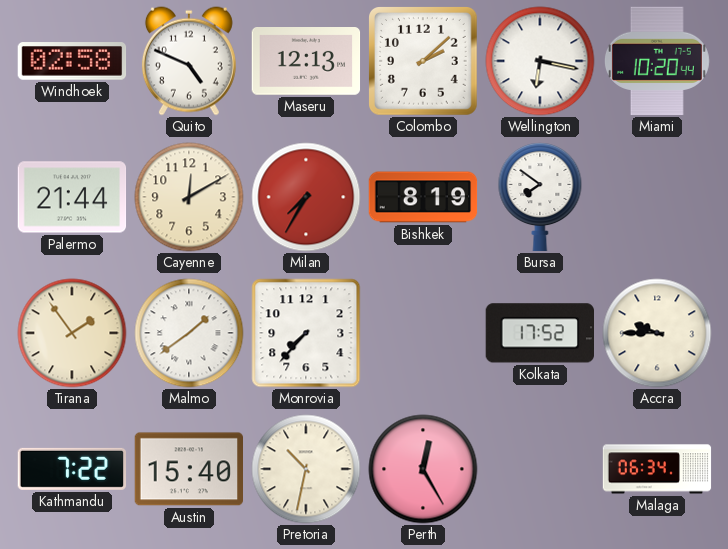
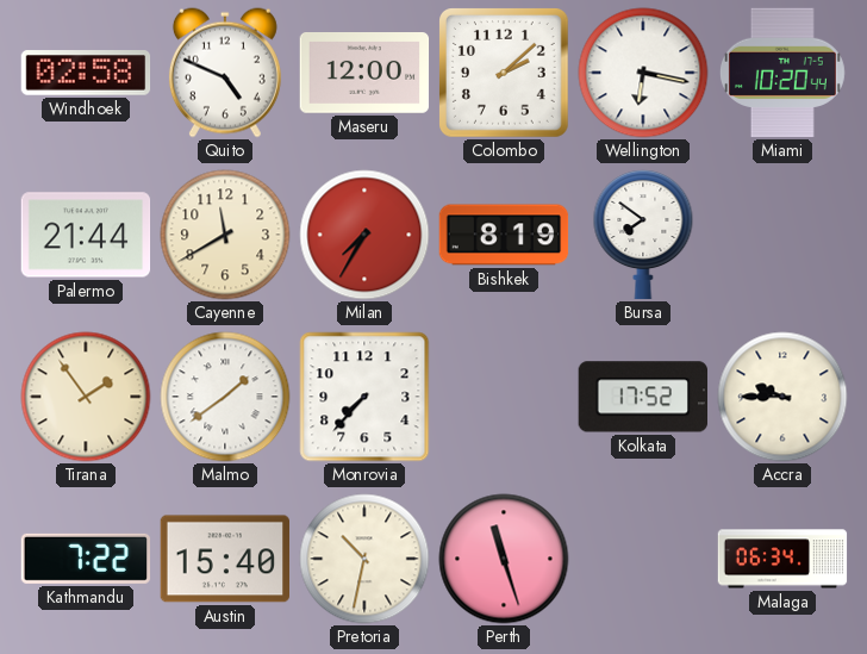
Maseru: 12:13 -> 12:00
Cayenne: 12:10 -> 11:40
Perth: 12:25 -> 11:27
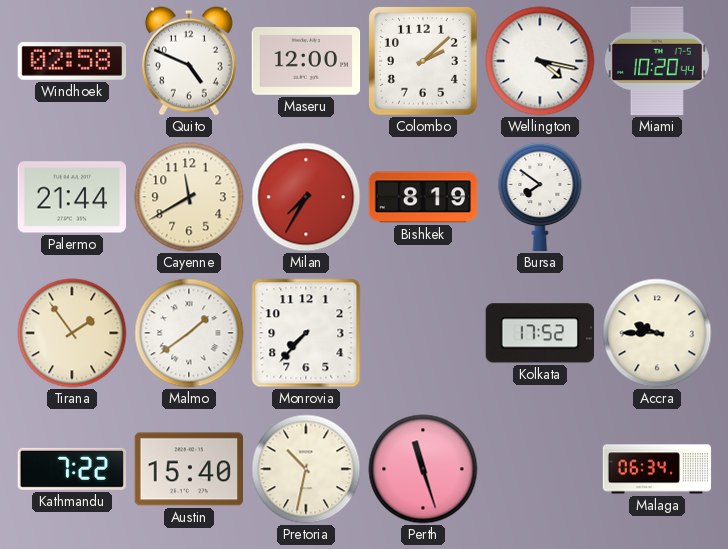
Wellington: 6:17 -> 4:17
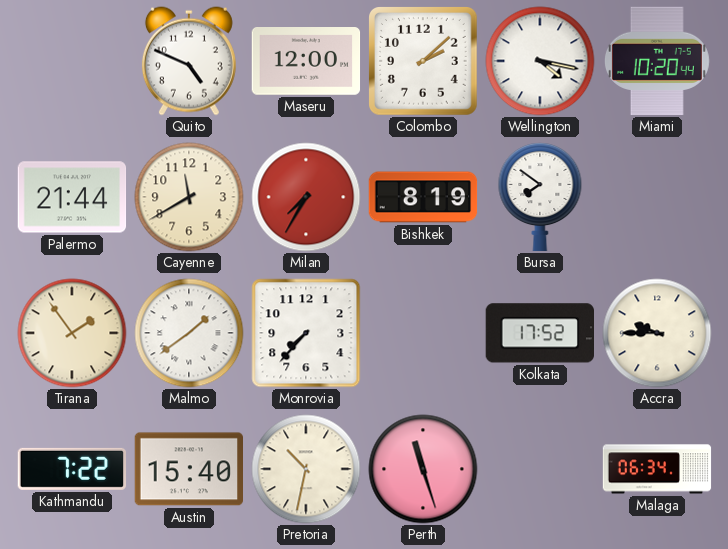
Windhoek: 02:58 -> none
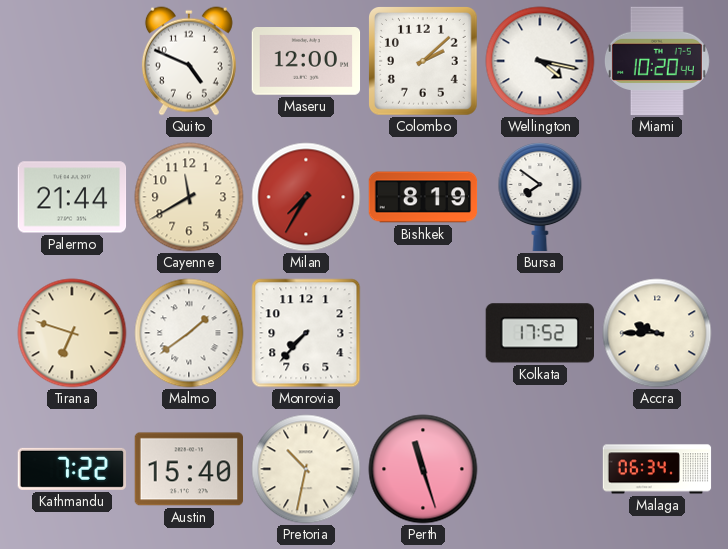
Tirana: 1:54 -> 6:48
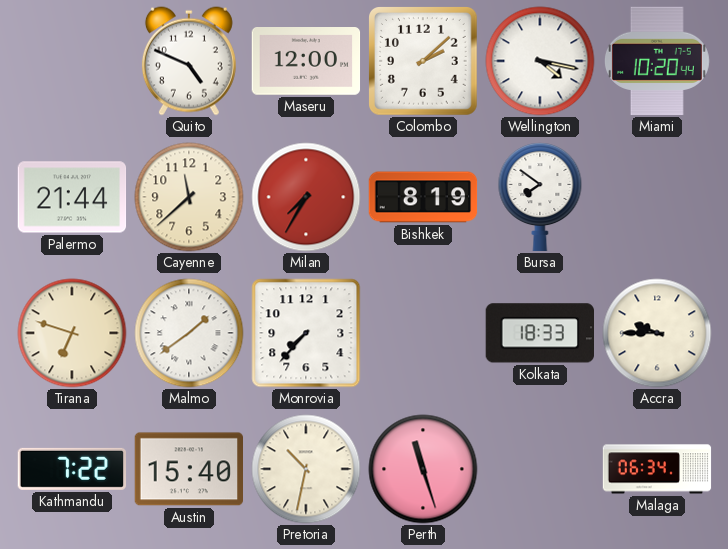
Cayenne: 11:40 -> 11:38
Kolkata: 17:52 -> 18:33
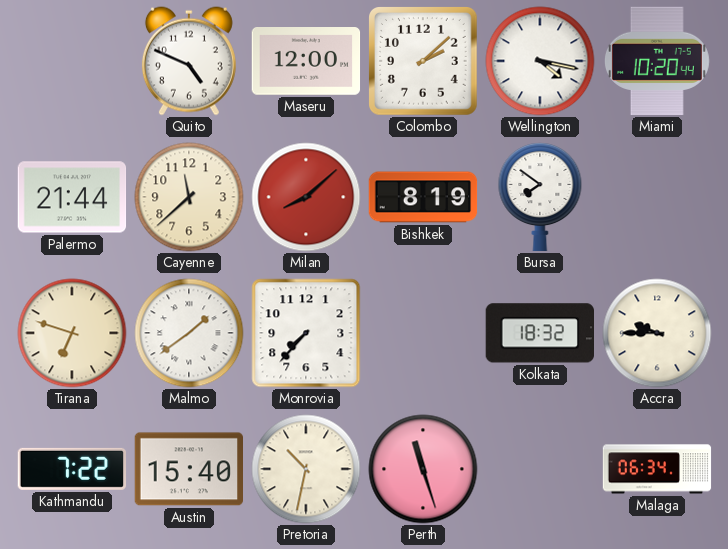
Milan: 7:35 -> 8:08
Kolkata: 18:33 -> 18:32
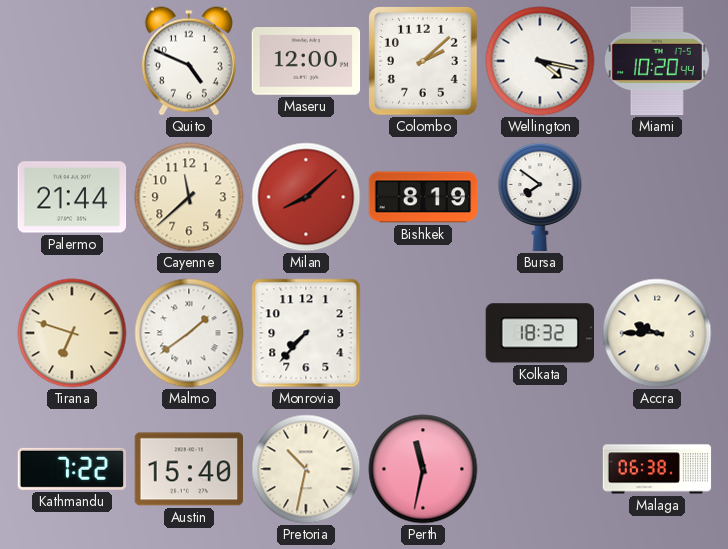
Perth: 11:27 -> 11:32
Malaga: 06:34 -> 06:38
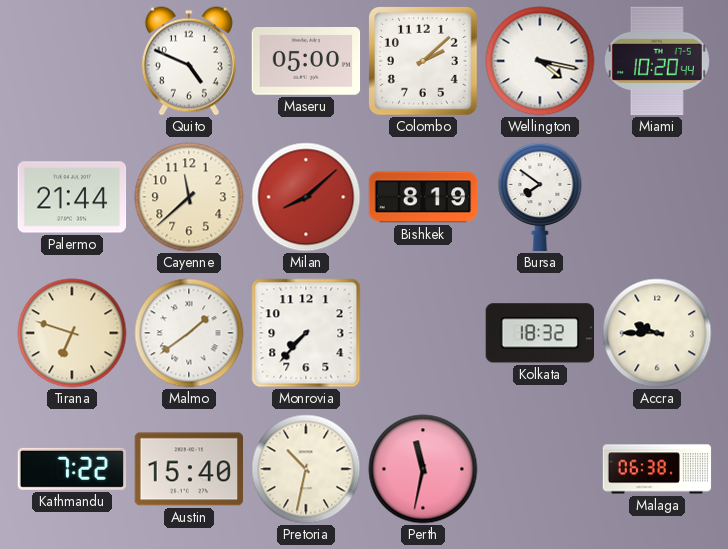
Maseru: 12:00 -> 05:00
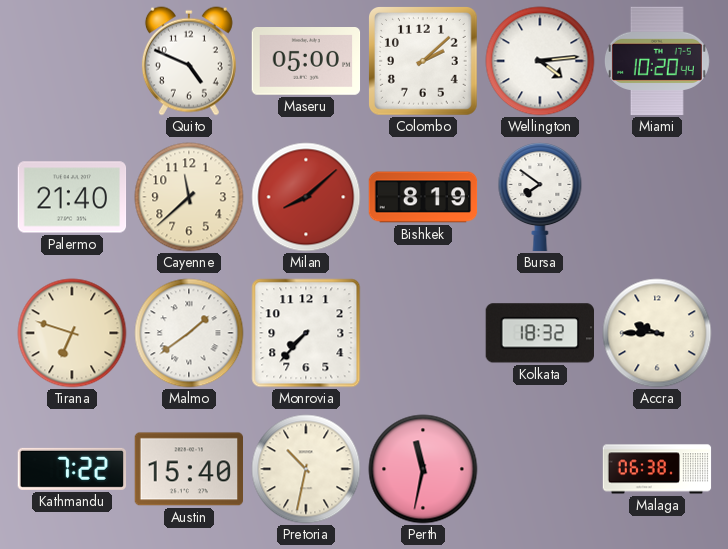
Wellington: 4:17 -> 4:14
Palermo: 21:44 -> 21:40
